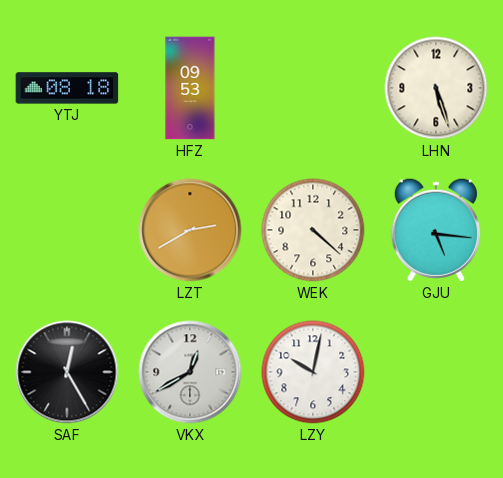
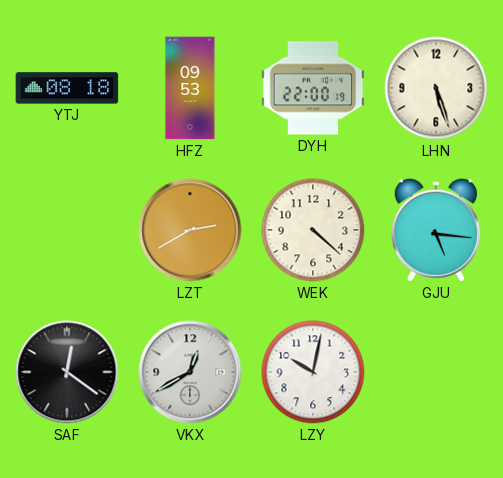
DYH: none -> 22:00
SAF: 12:25 -> 12:21
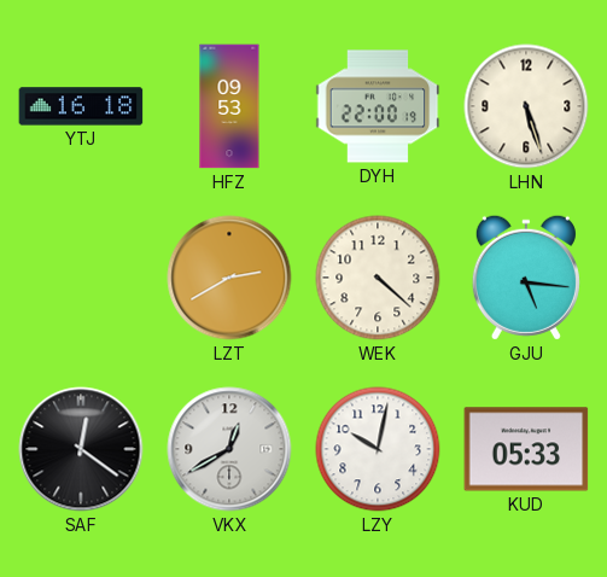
YTJ: 08:18 -> 16:18
KUD: none -> 05:33
